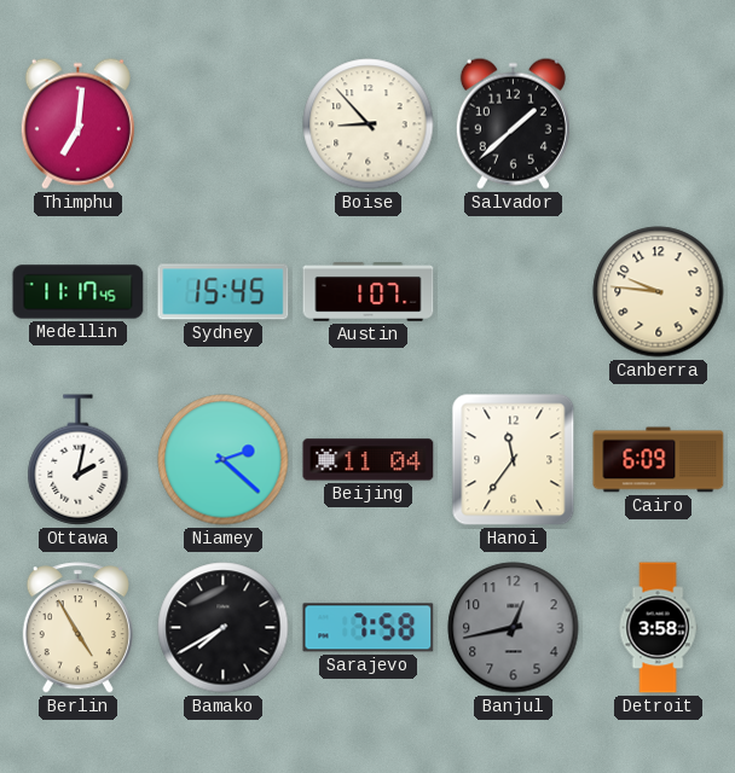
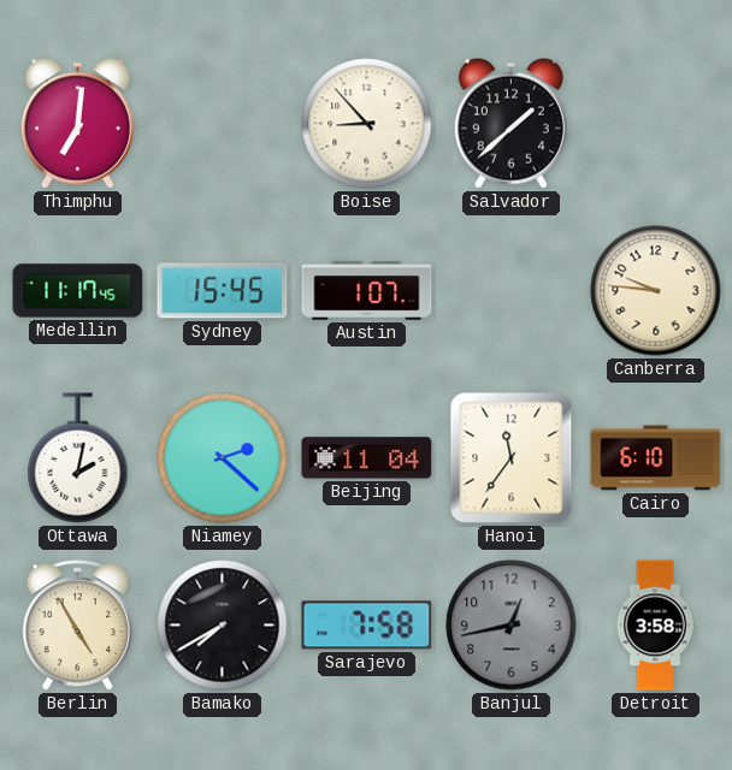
Cairo: 6:09 -> 6:10
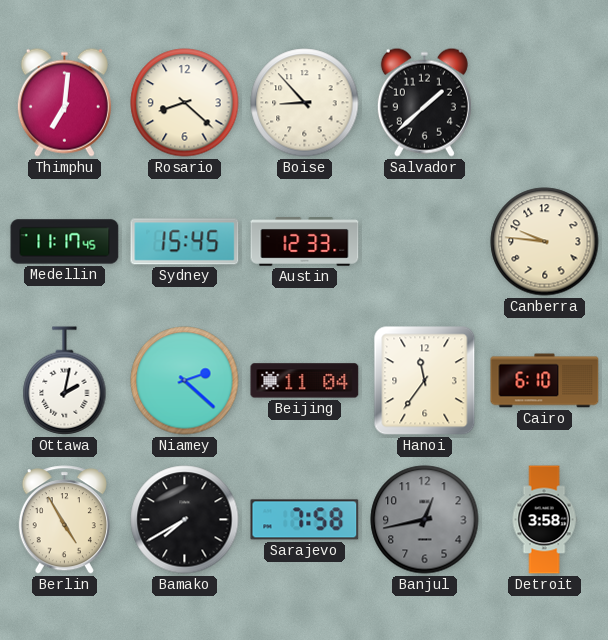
Rosario: none -> 8:22
Austin: 1:07 -> 12:33
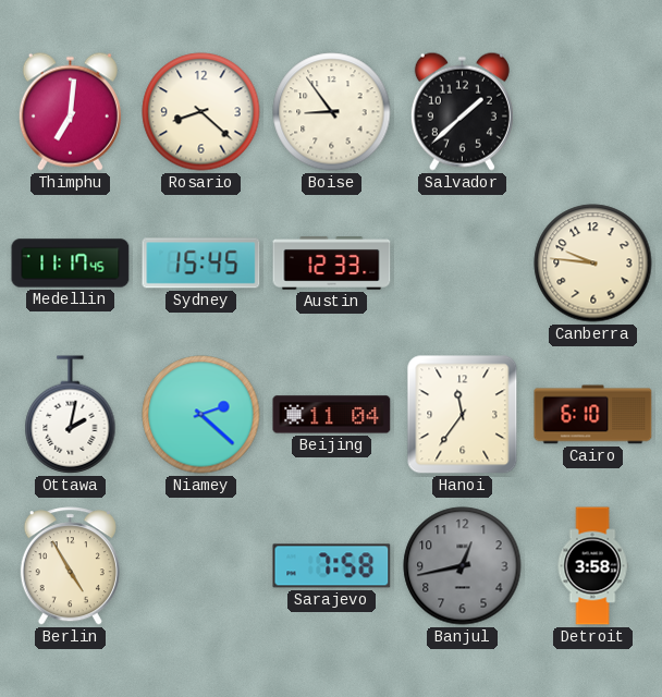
Boise: 8:53 -> 8:54
Bamako: 7:40 -> none
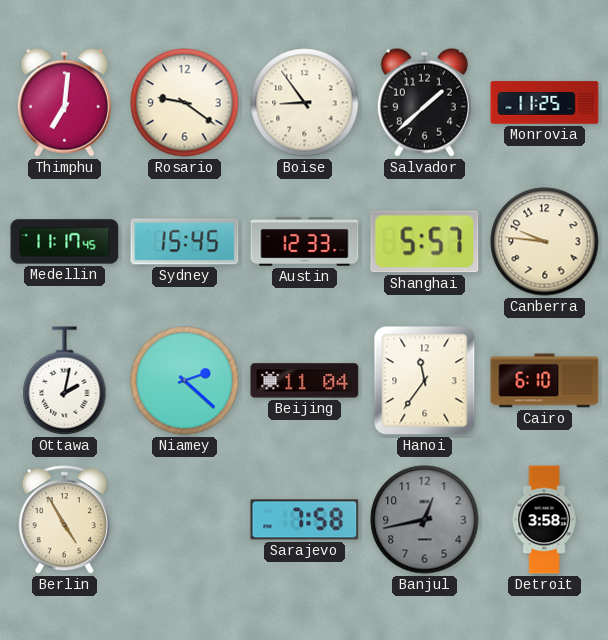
Rosario: 8:22 -> 9:21
Monrovia: none -> 11:25
Shanghai: none -> 5:57
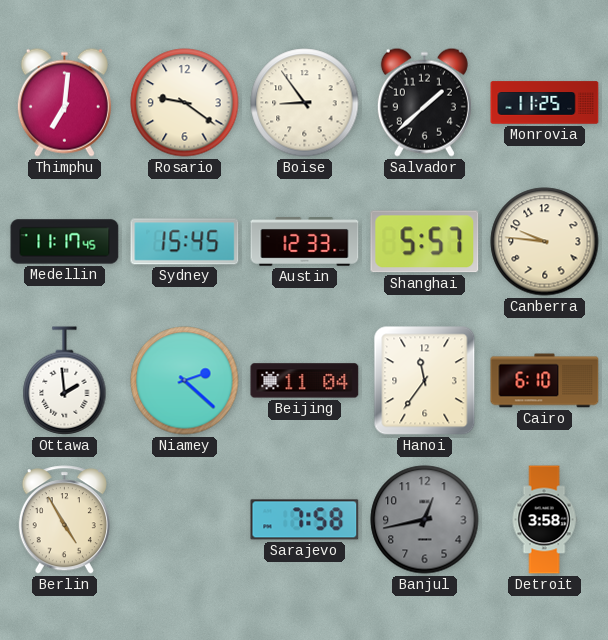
Ottawa: 2:02 -> 1:59
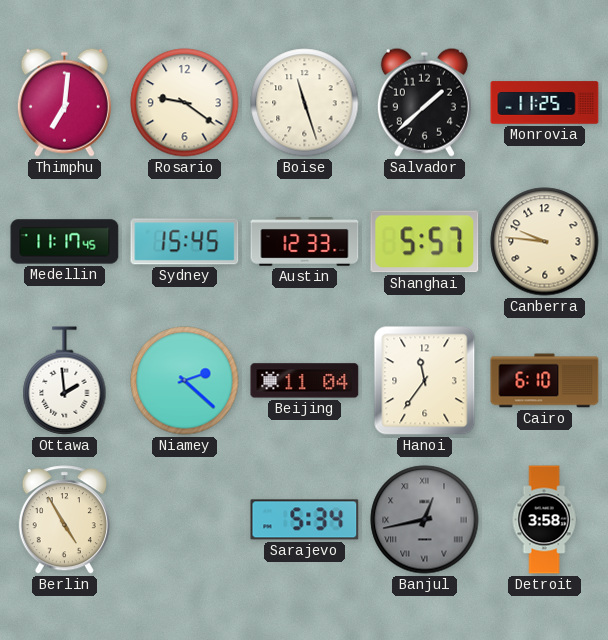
Boise: 8:54 -> 11:27
Sarajevo: 7:58 -> 5:34
Banjul numerals: Arabic -> Roman
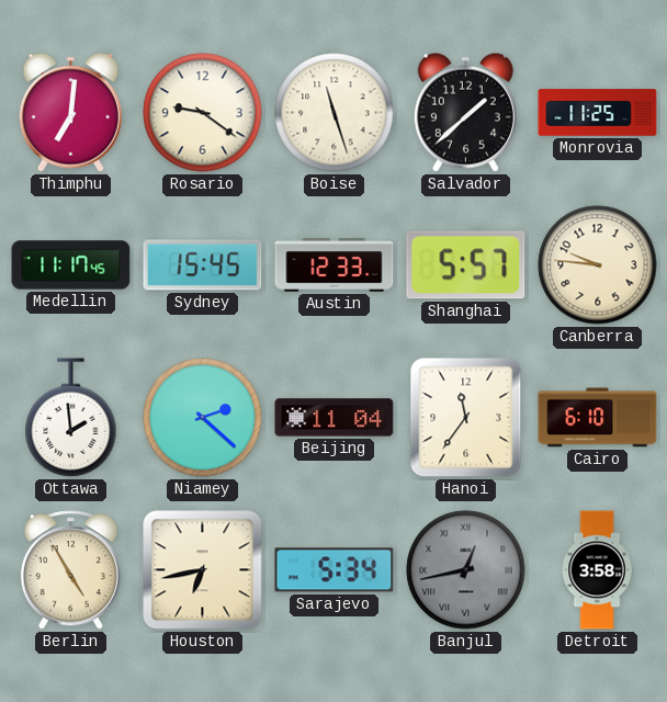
Houston: none -> 6:43
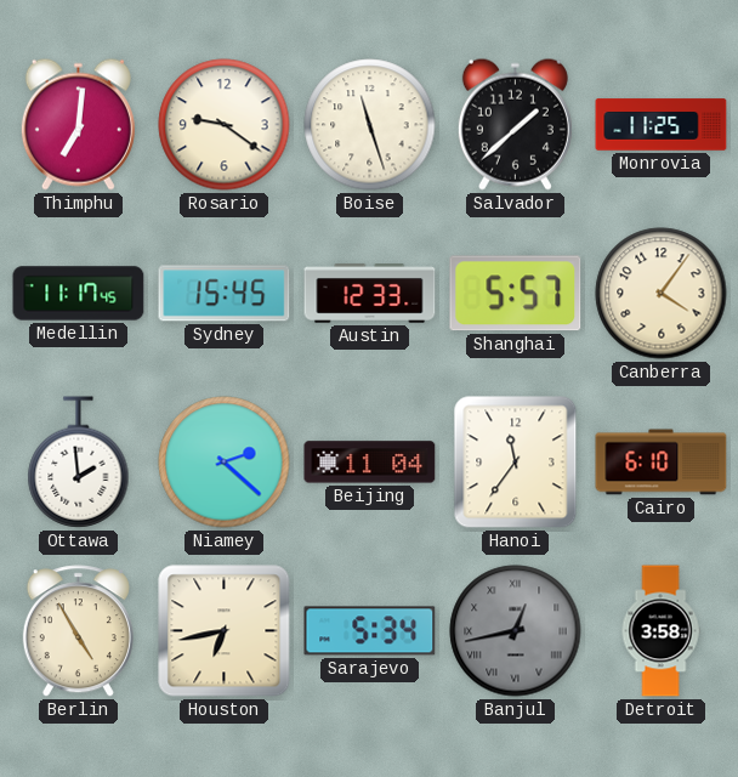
Canberra: 9:46 -> 4:06
